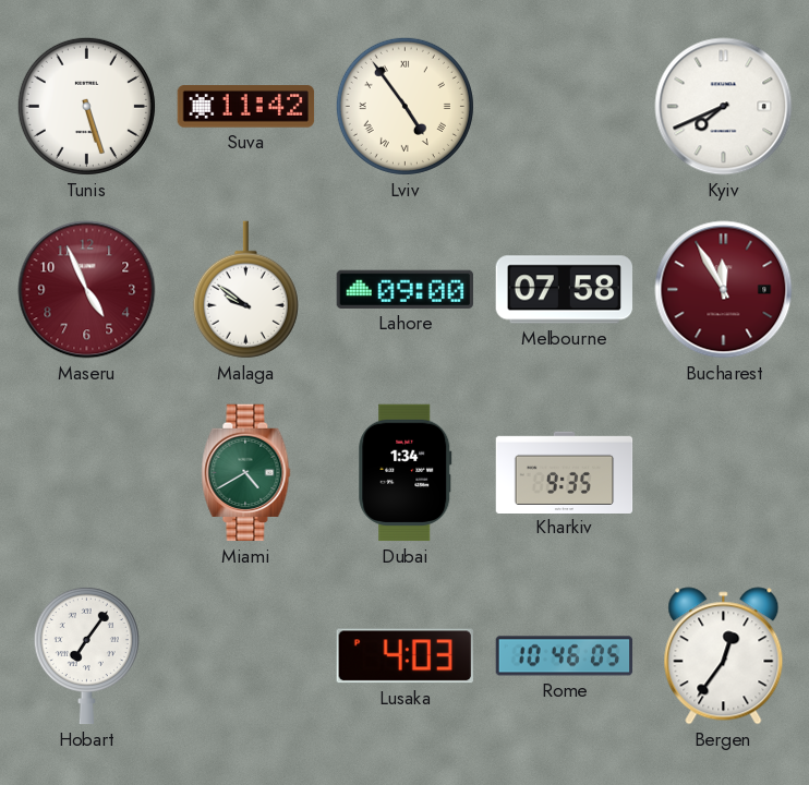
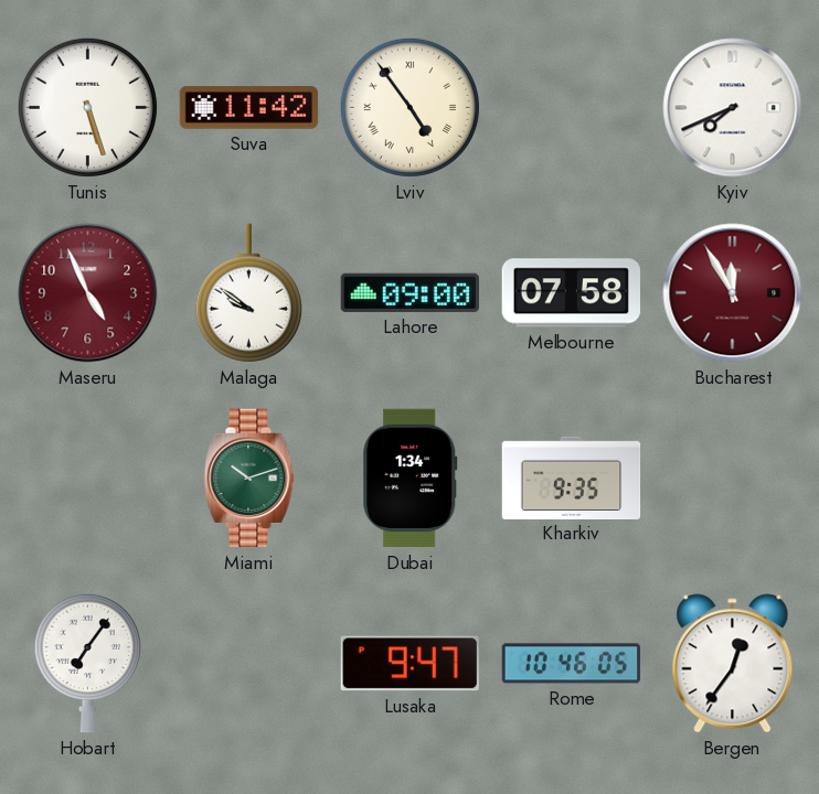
Miami: 4:40 -> 10:12
Lusaka: 4:03 -> 9:47
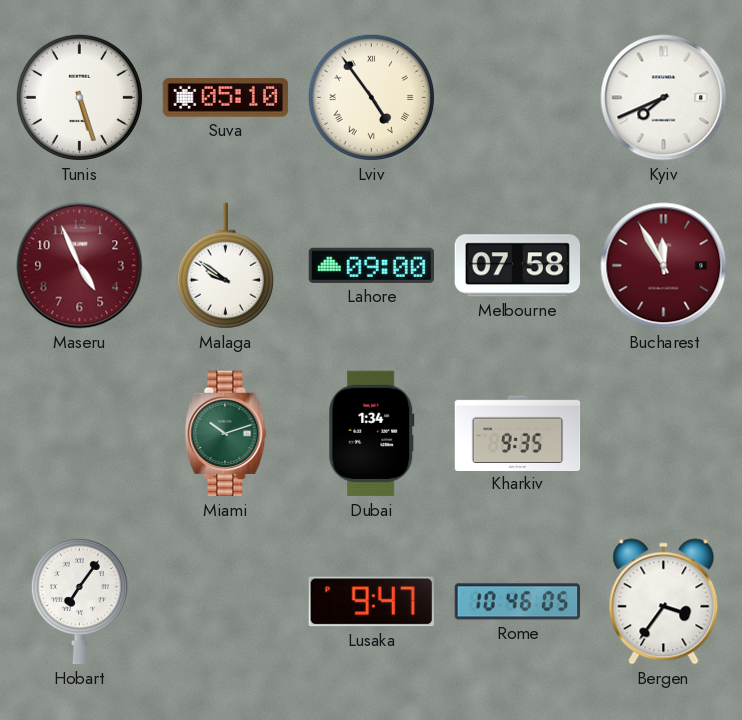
Suva: 11:42 -> 05:10
Bergen: 12:36 -> 3:36
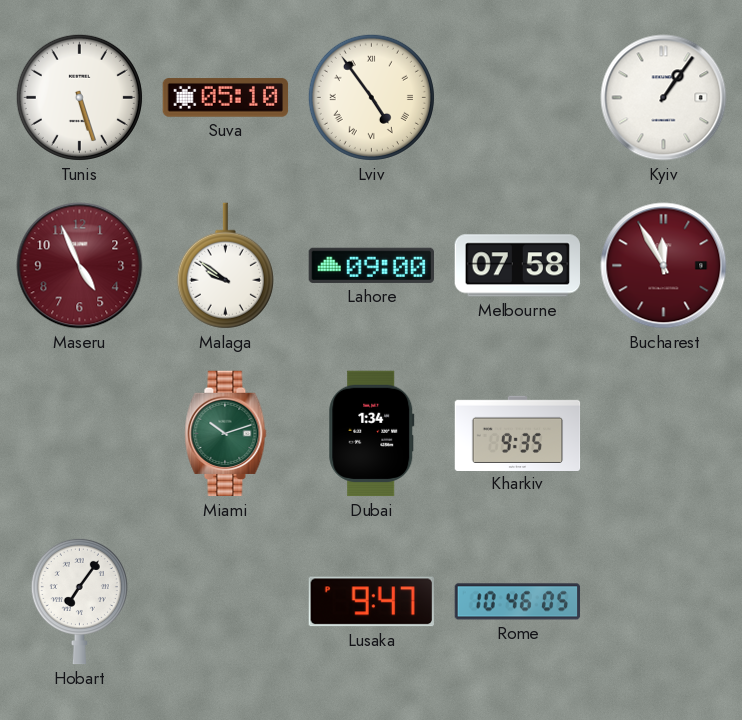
Kyiv: 7:41 -> 1:06
Bergen: 3:36 -> none
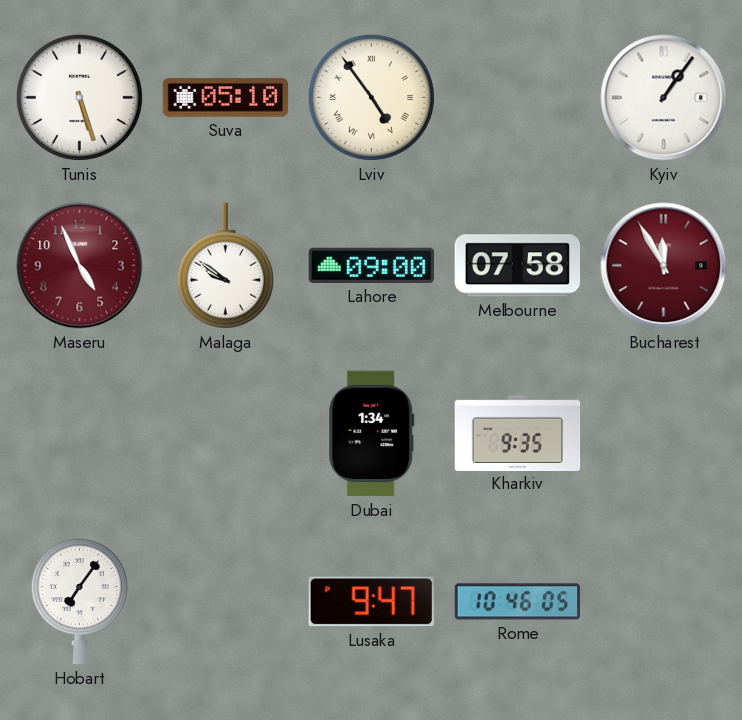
Miami: 10:12 -> none
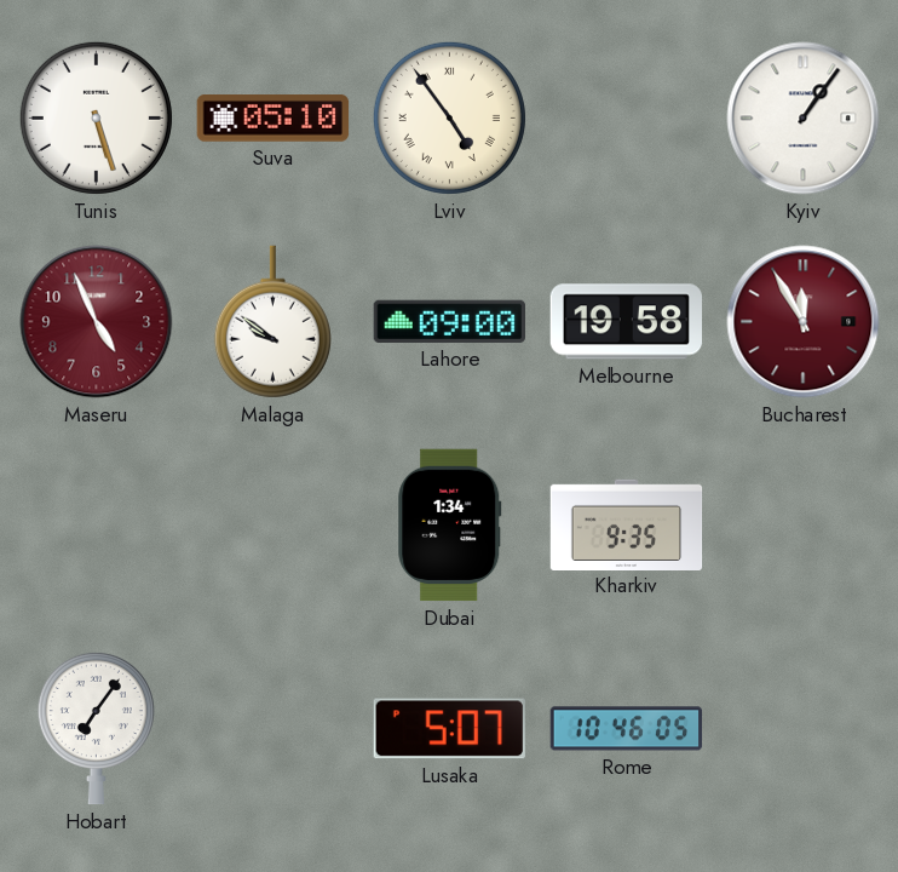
Melbourne: 07:58 -> 19:58
Lusaka: 9:47 -> 5:07
